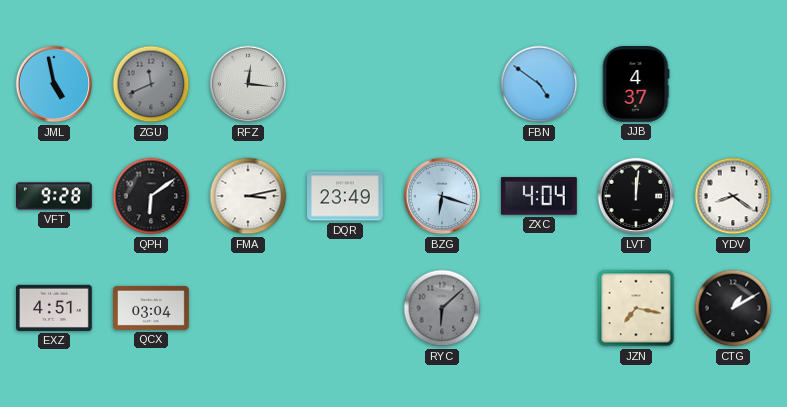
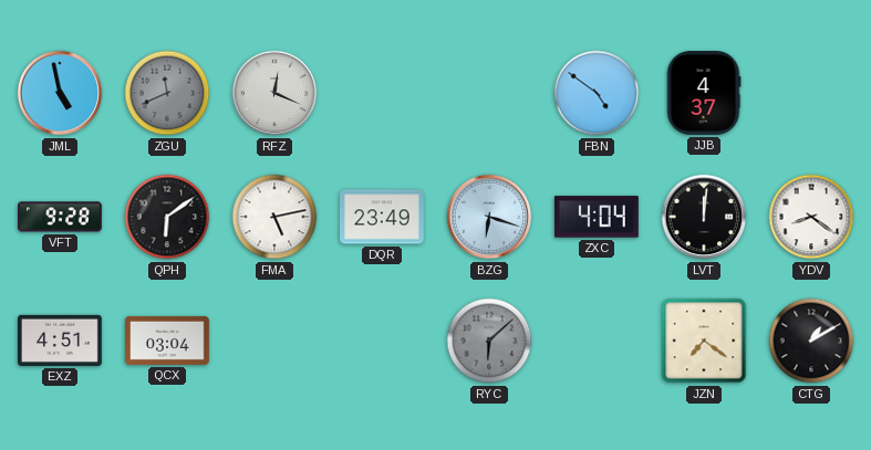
RFZ: 12:16 -> 12:19
FMA: 3:13 -> 5:13
JZN: 7:17 -> 7:21
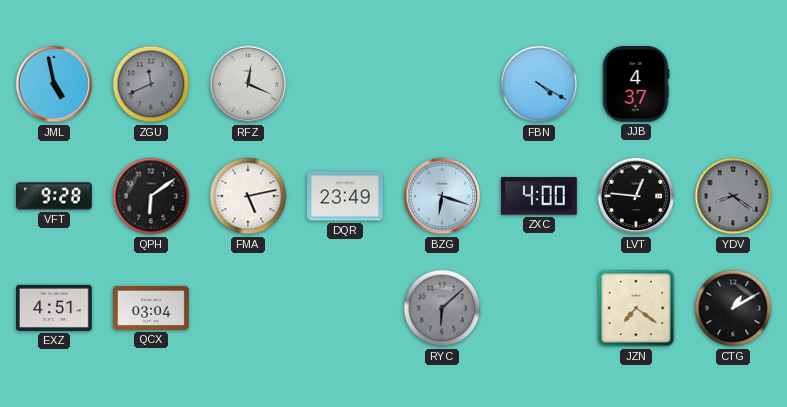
FBN: 4:51 -> 4:20
ZXC: 4:04 -> 4:00
LVT: 12:01 -> 12:46
YDV dial: white -> grey
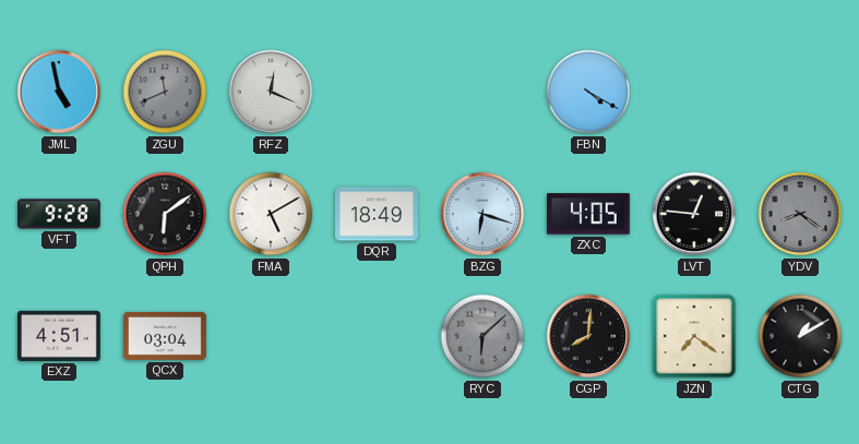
JJB: 4:37 -> none
FMA: 5:13 -> 5:10
DQR: 23:49 -> 18:49
ZXC: 4:00 -> 4:05
CGP: none -> 8:01
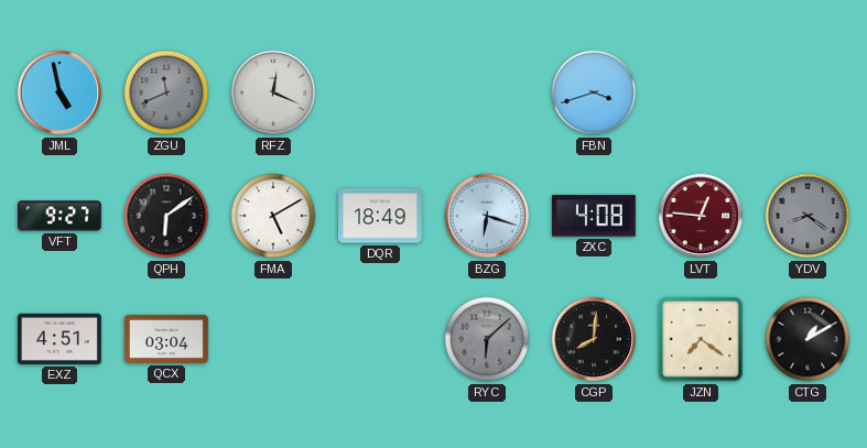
FBN: 4:20 -> 3:42
VFT: 9:28 -> 9:27
ZXC: 4:05 -> 4:08
LVT dial: black -> burgundy
